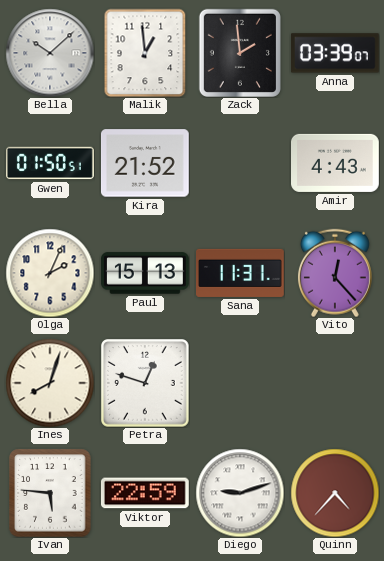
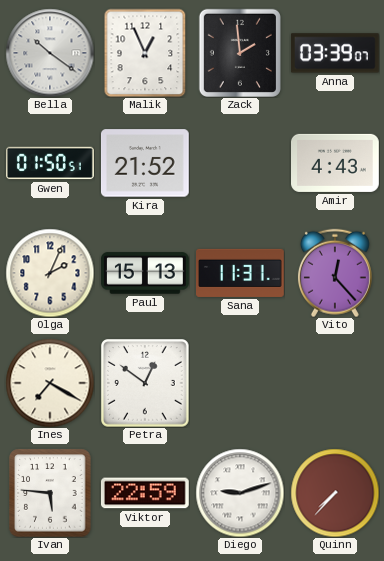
Bella: 10:08 -> 10:21
Malik: 12:59 -> 12:56
Ines: 8:03 -> 7:20
Petra: 12:48 -> 12:51
Quinn: 4:37 -> 7:37
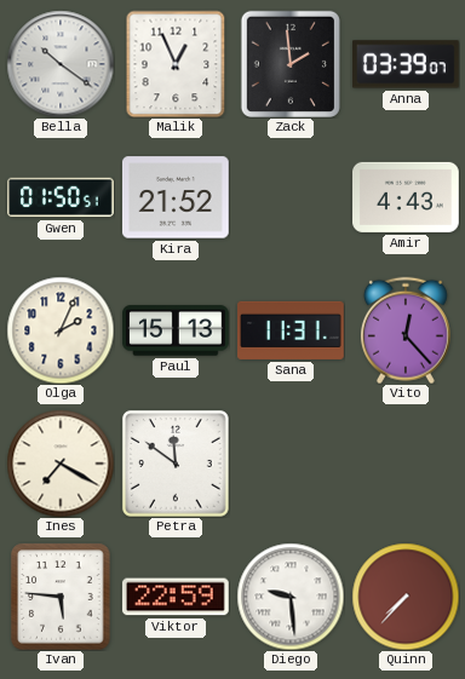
Petra: 12:51 -> 11:51
Diego: 9:12 -> 9:29
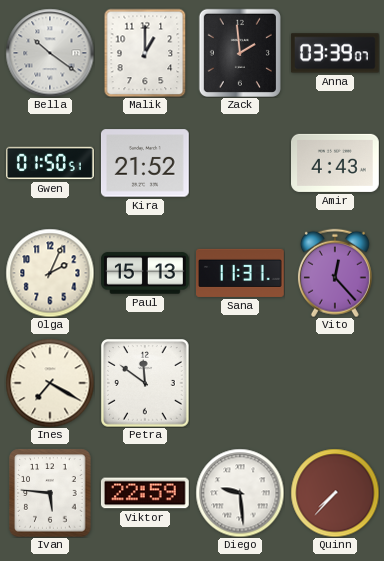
Malik: 12:56 -> 1:00
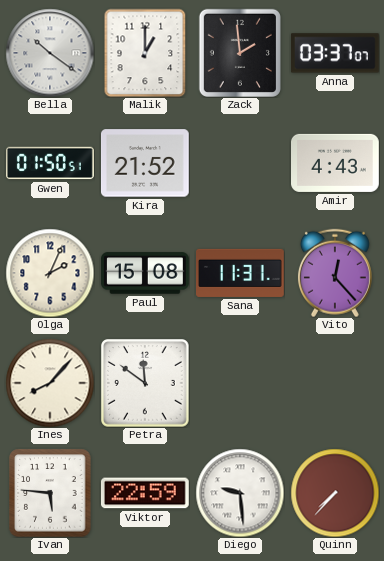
Anna: 03:39 -> 03:37
Paul: 15:13 -> 15:08
Ines: 7:20 -> 8:07
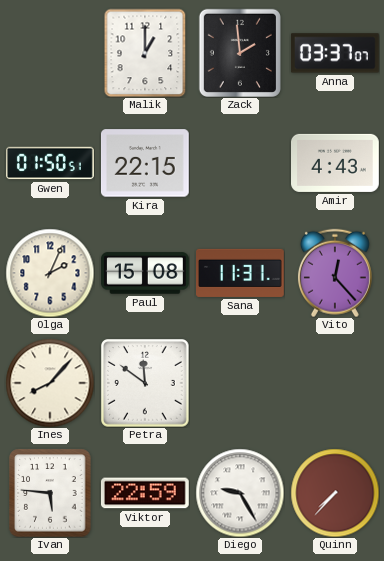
Bella: 10:21 -> none
Kira: 21:52 -> 22:15
Diego: 9:29 -> 9:25
